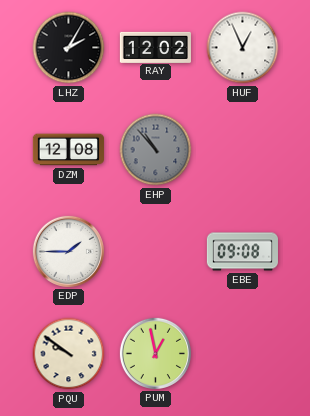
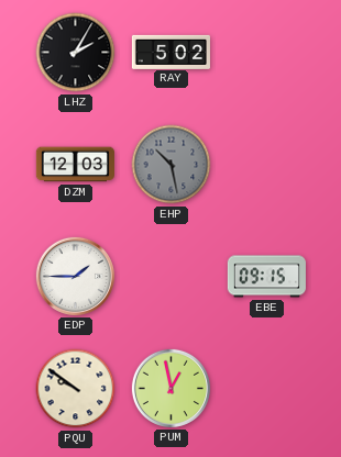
RAY: 12:02 -> 5:02
HUF: 12:56 -> none
DZM: 12:08 -> 12:03
EHP: 10:53 -> 10:28
EBE: 09:08 -> 09:15
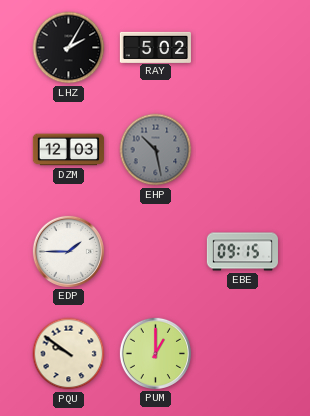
PUM: 12:58 -> 1:00
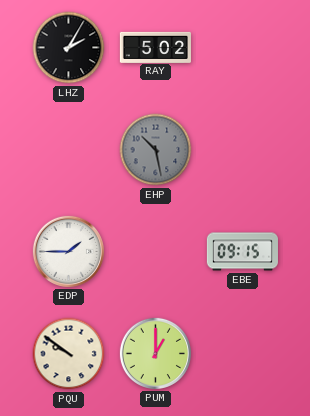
DZM: 12:03 -> none
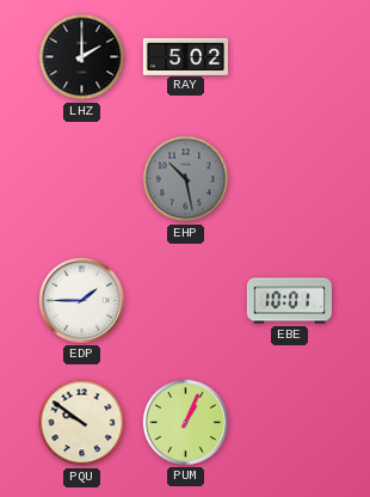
LHZ: 2:05 -> 2:00
EBE: 09:15 -> 10:01
PUM: 1:00 -> 1:04
